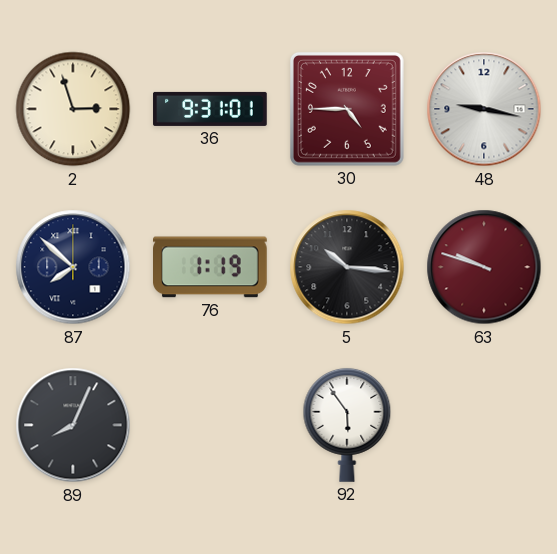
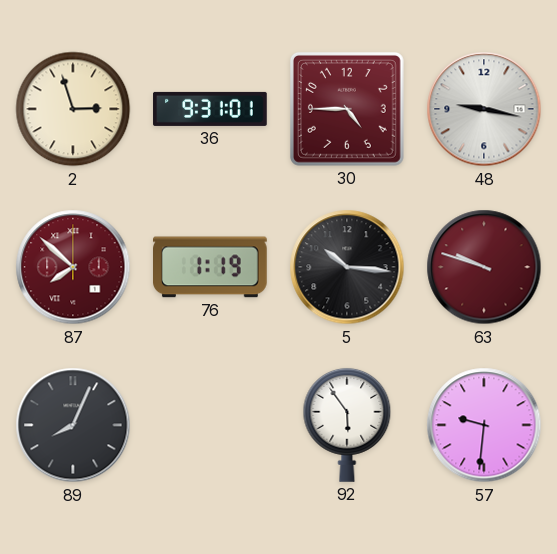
87 dial: navy -> burgundy
57: none -> 9:31
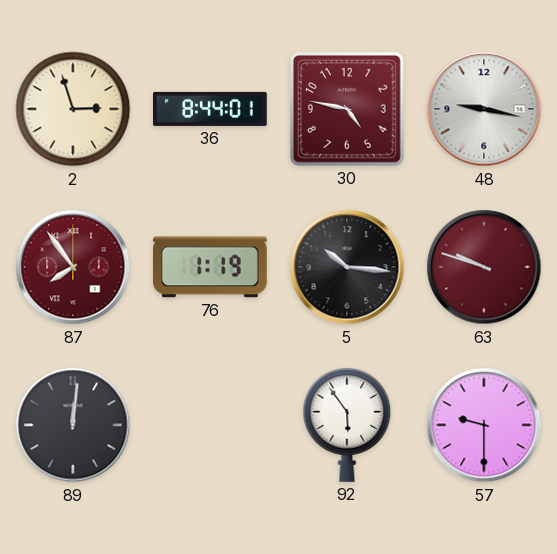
36: 9:31 -> 8:44
30: 4:45 -> 4:47
87: 7:52 -> 7:54
89: 8:04 -> 12:01
57: 9:31 -> 9:30
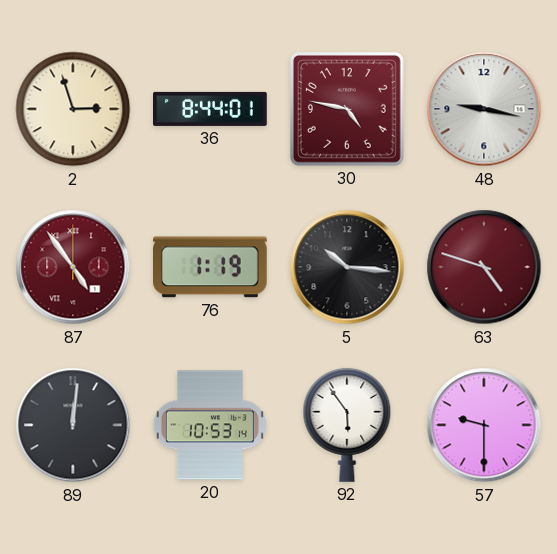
87: 7:54 -> 4:54
63: 9:48 -> 4:48
20: none -> 10:53
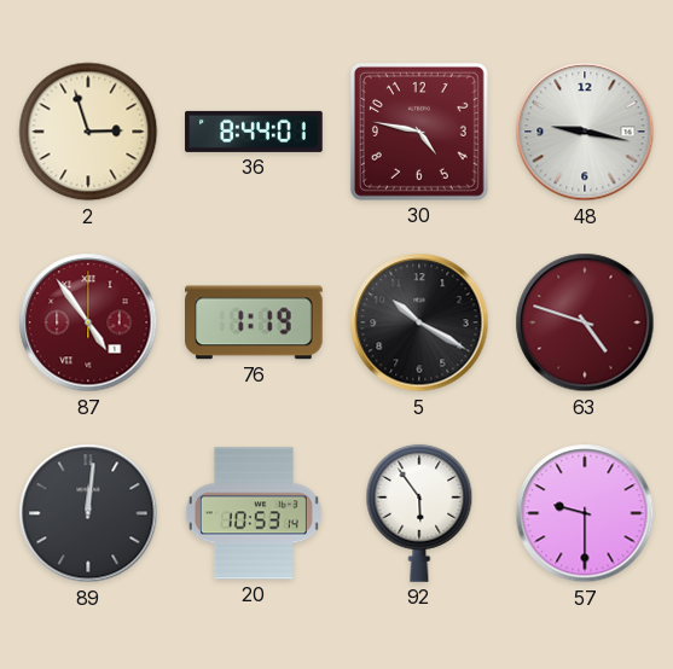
5: 10:16 -> 10:20
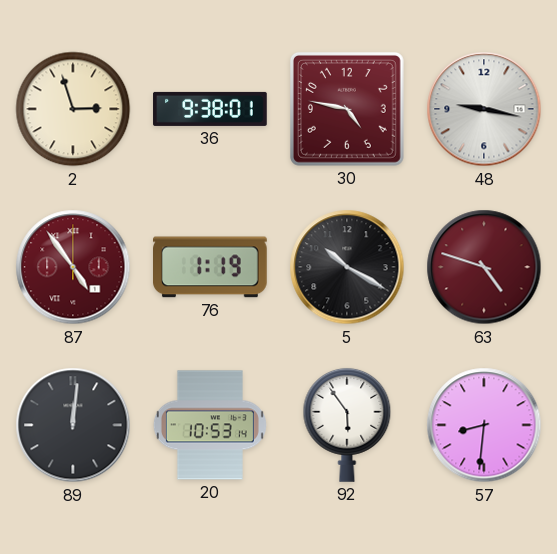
36: 8:44 -> 9:38
57: 9:30 -> 8:31
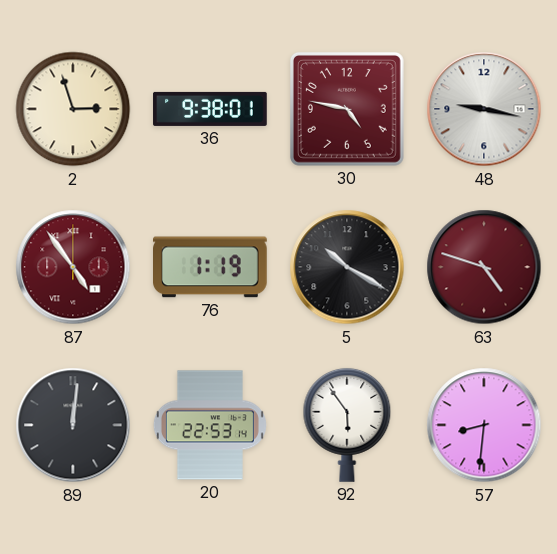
20: 10:53 -> 22:53
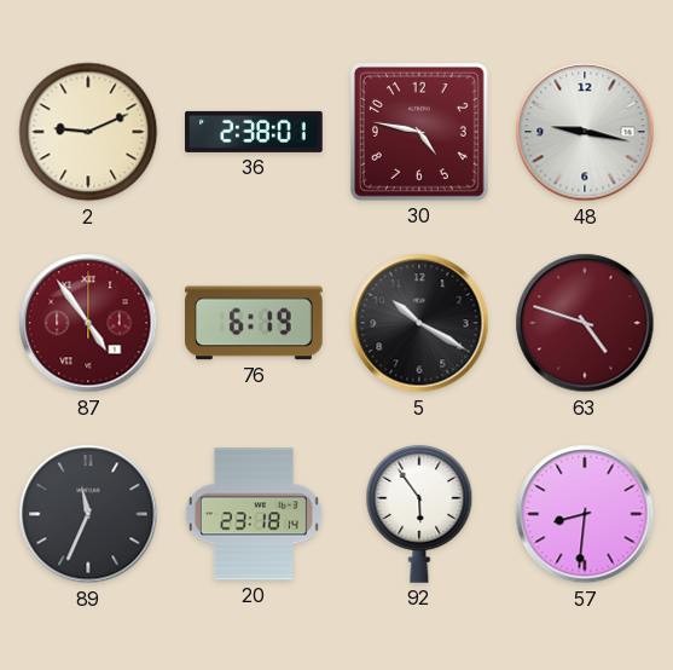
2: 2:57 -> 9:11
36: 9:38 -> 2:38
76: 1:19 -> 6:19
89: 12:01 -> 11:34
20: 22:53 -> 23:18
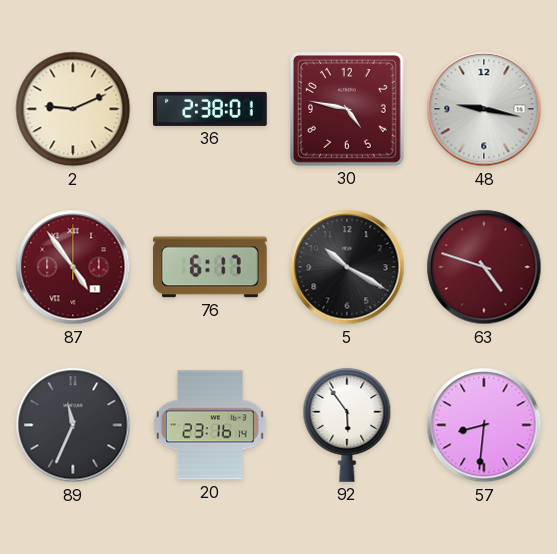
76: 6:19 -> 6:17
20: 23:18 -> 23:16
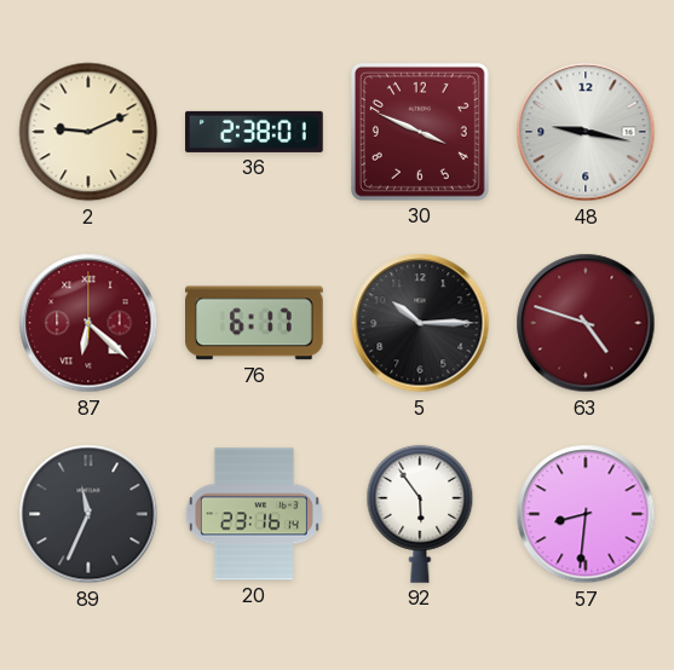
30: 4:47 -> 3:49
87: 4:54 -> 6:22
5: 10:20 -> 10:15
